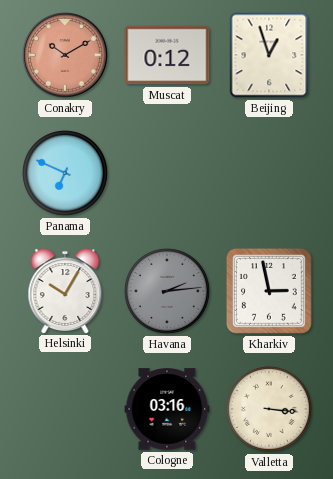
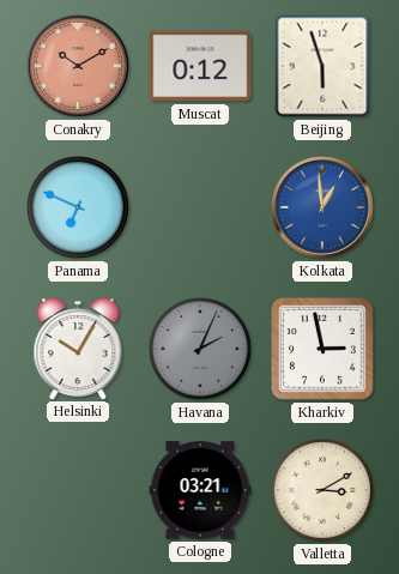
Beijing: 12:57 -> 5:57
Kolkata: none -> 12:59
Havana: 2:14 -> 2:04
Cologne: 03:16 -> 03:21
Valletta: 3:16 -> 3:10
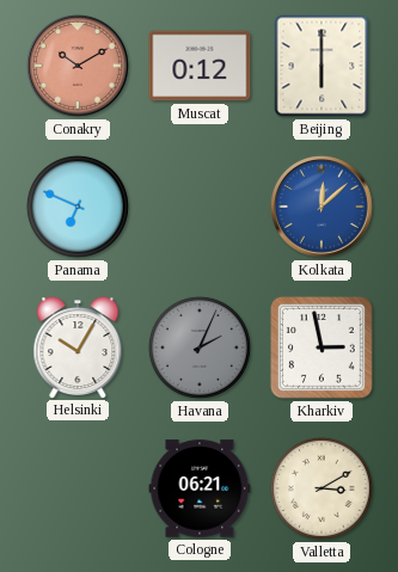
Beijing: 5:57 -> 6:00
Kolkata: 12:59 -> 12:08
Cologne: 03:21 -> 06:21
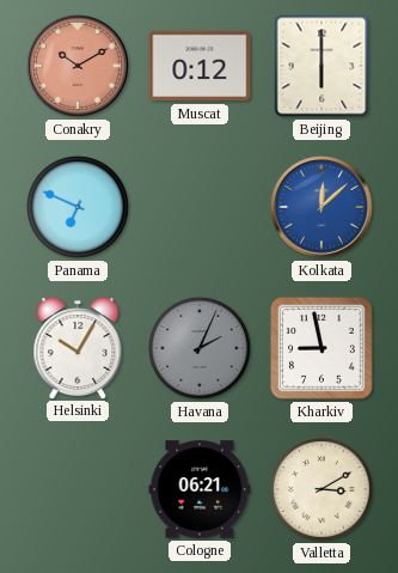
Kharkiv: 2:58 -> 8:58
